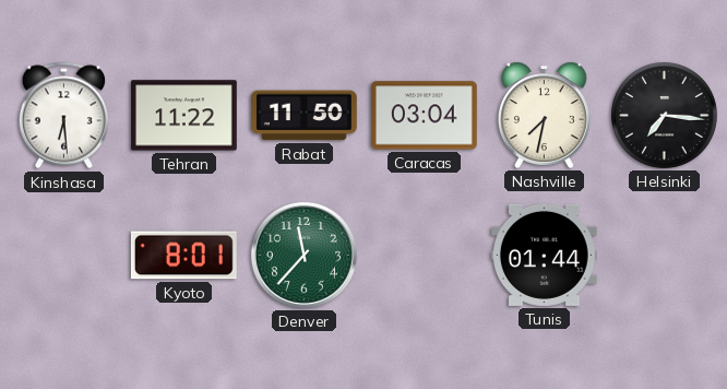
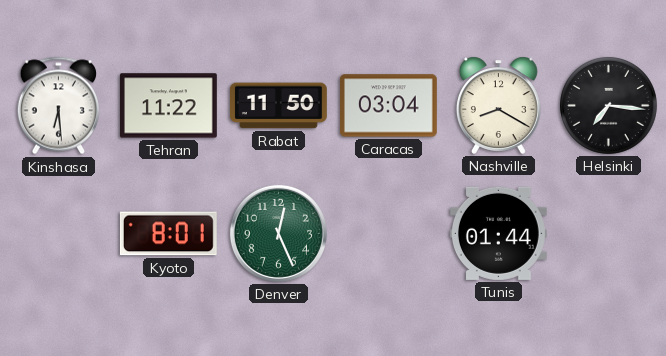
Nashville: 7:32 -> 8:20
Denver: 11:37 -> 12:26
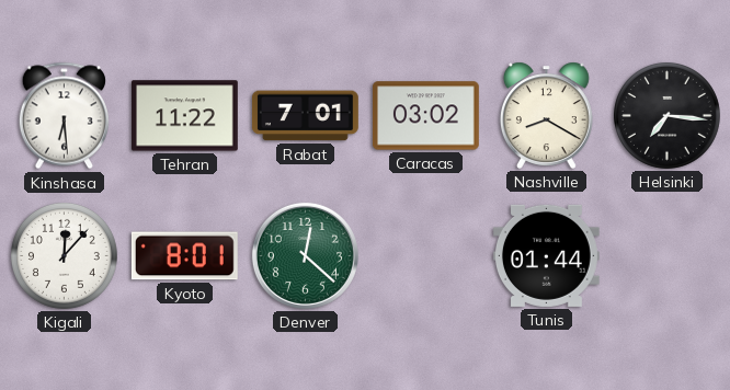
Rabat: 11:50 -> 7:01
Caracas: 03:04 -> 03:02
Kigali: none -> 12:07
Denver: 12:26 -> 12:22
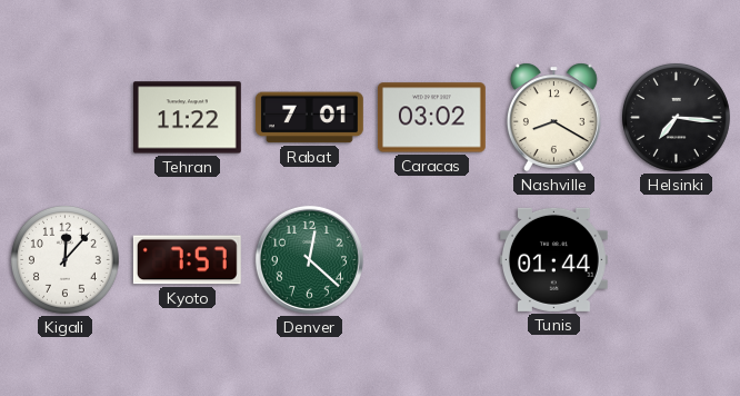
Kinshasa: 6:29 -> none
Kyoto: 8:01 -> 7:57
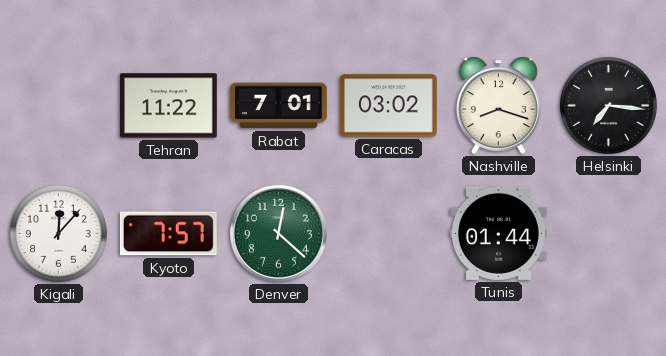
Nashville: 8:20 -> 8:18
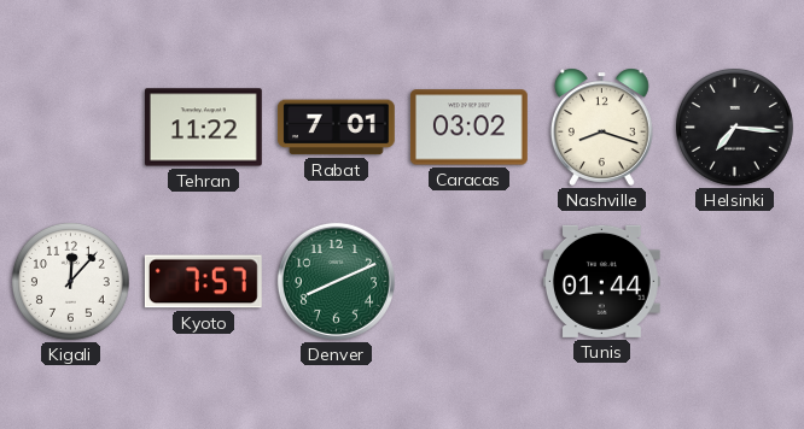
Denver: 12:22 -> 8:11
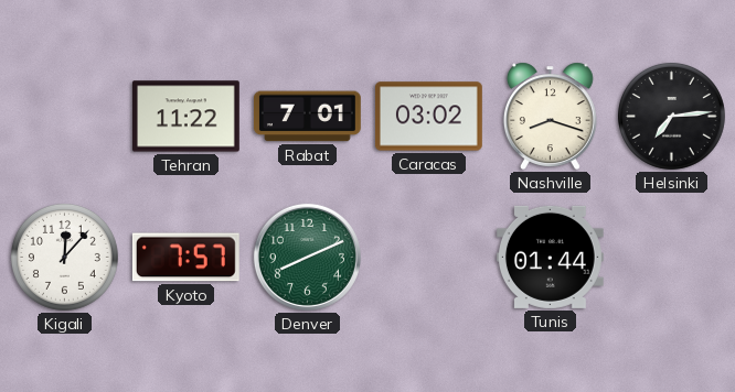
Helsinki: 7:16 -> 7:14
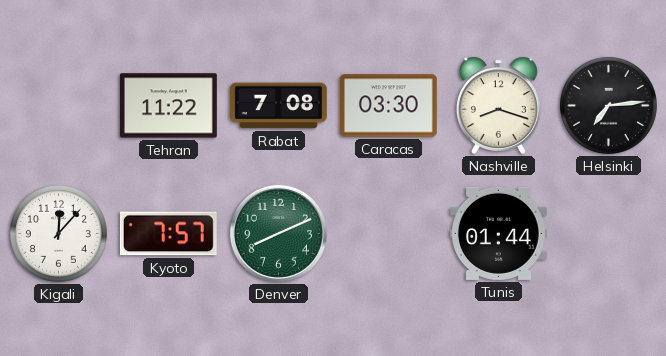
Rabat: 7:01 -> 7:08
Caracas: 03:02 -> 03:30
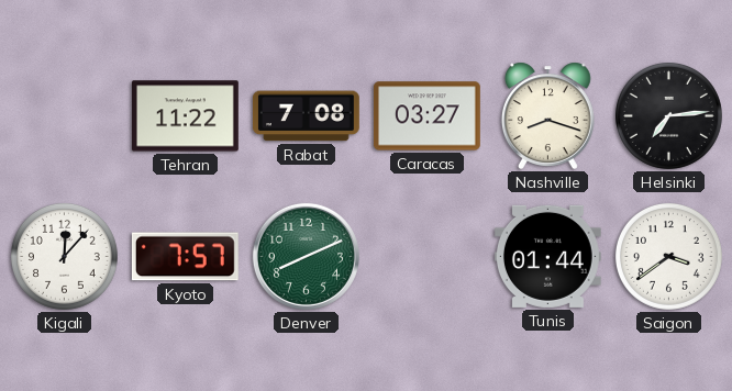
Caracas: 03:30 -> 03:27
Saigon: none -> 3:39
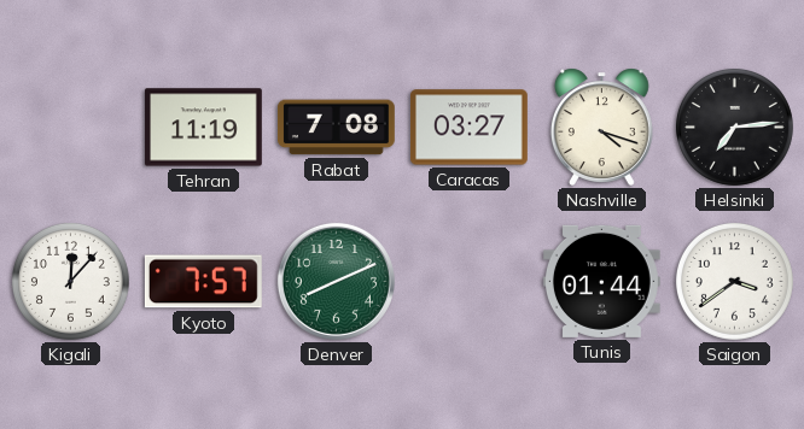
Tehran: 11:22 -> 11:19
Nashville: 8:18 -> 4:18
